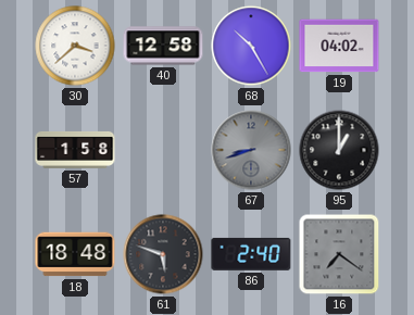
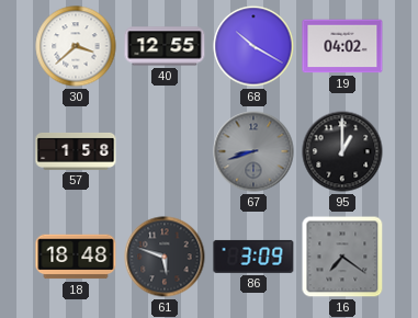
40: 12:58 -> 12:55
68: 10:25 -> 10:20
86: 2:40 -> 3:09
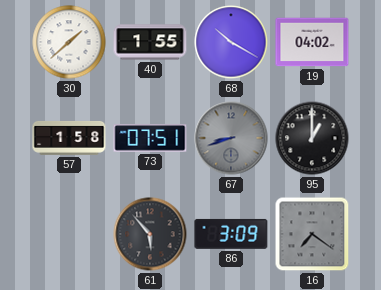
30: 3:38 -> 1:38
40: 12:55 -> 1:55
73: none -> 07:51
18: 18:48 -> none
61: 5:48 -> 5:53
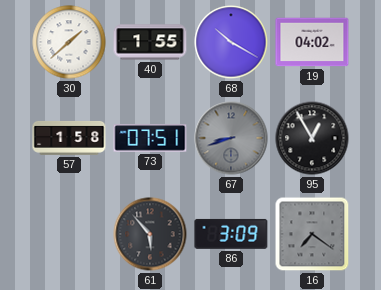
95: 1:00 -> 12:55
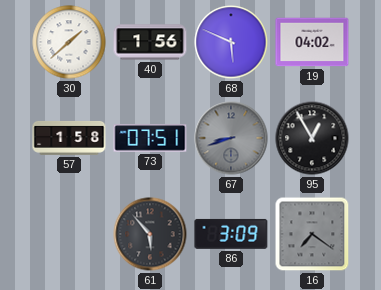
40: 1:55 -> 1:56
68: 10:20 -> 5:49
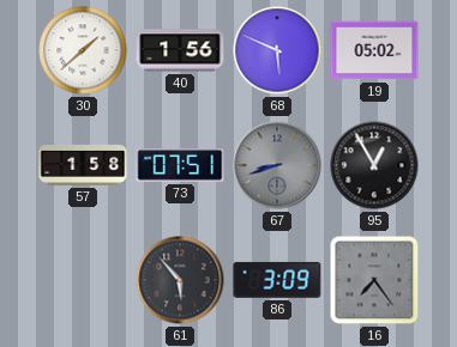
19: 04:02 -> 05:02
16: 7:21 -> 7:24
